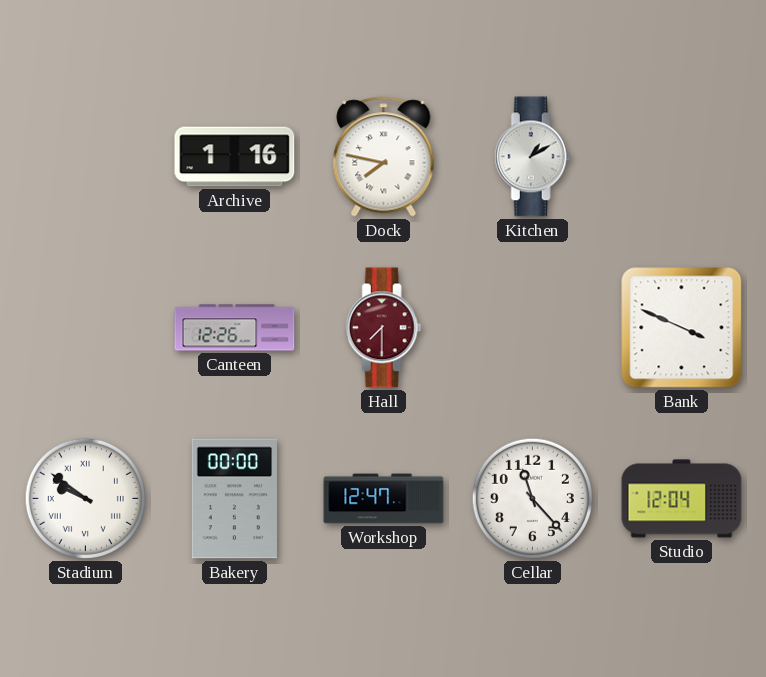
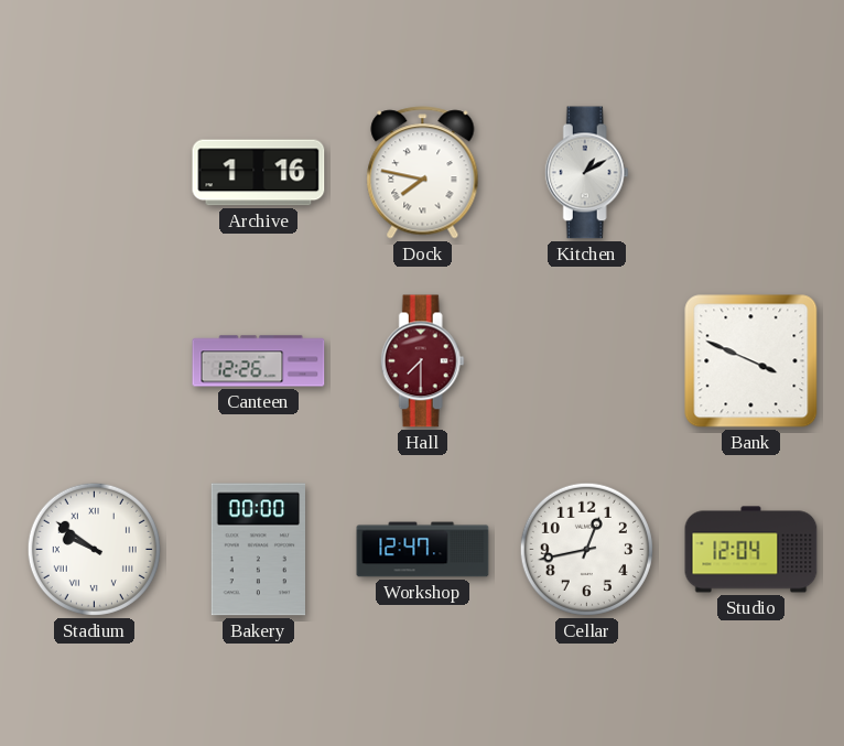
Cellar: 11:23 -> 12:43
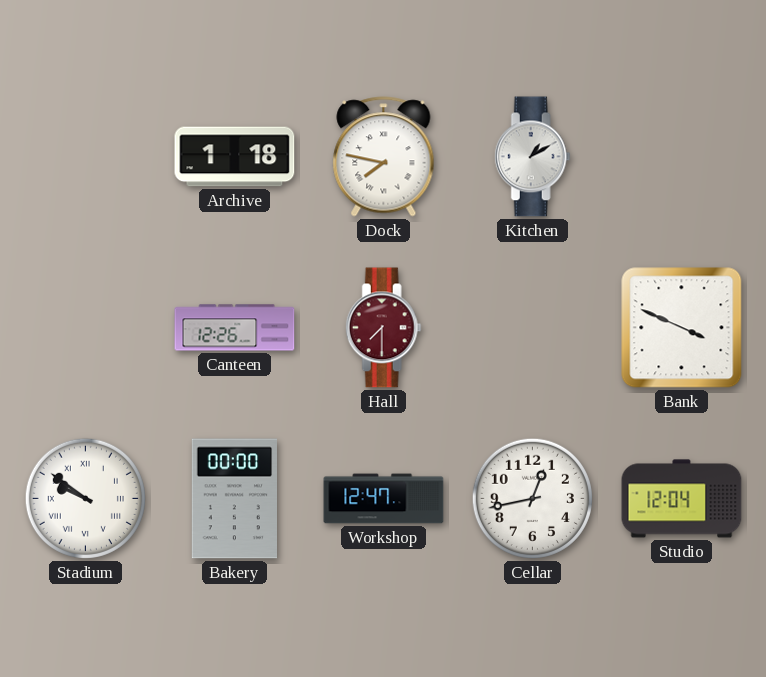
Archive: 1:16 -> 1:18
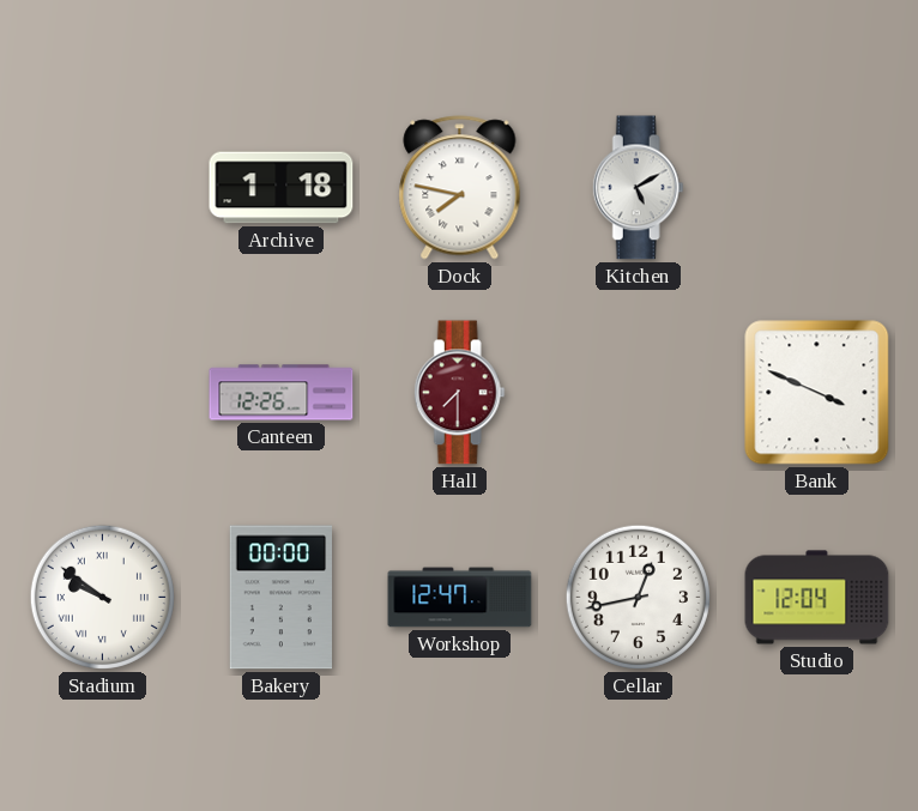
Kitchen: 1:10 -> 5:10
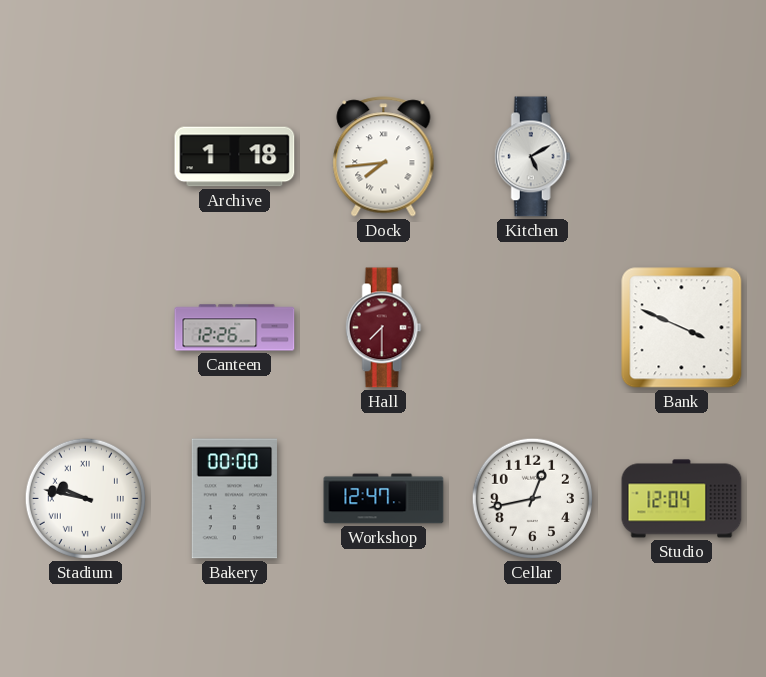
Dock: 7:47 -> 7:44
Stadium: 9:51 -> 9:47
